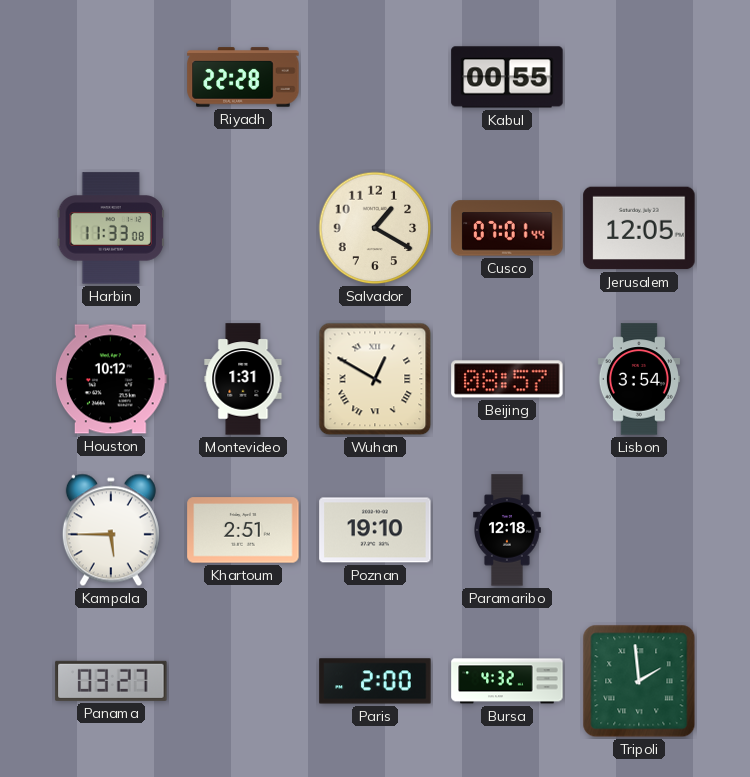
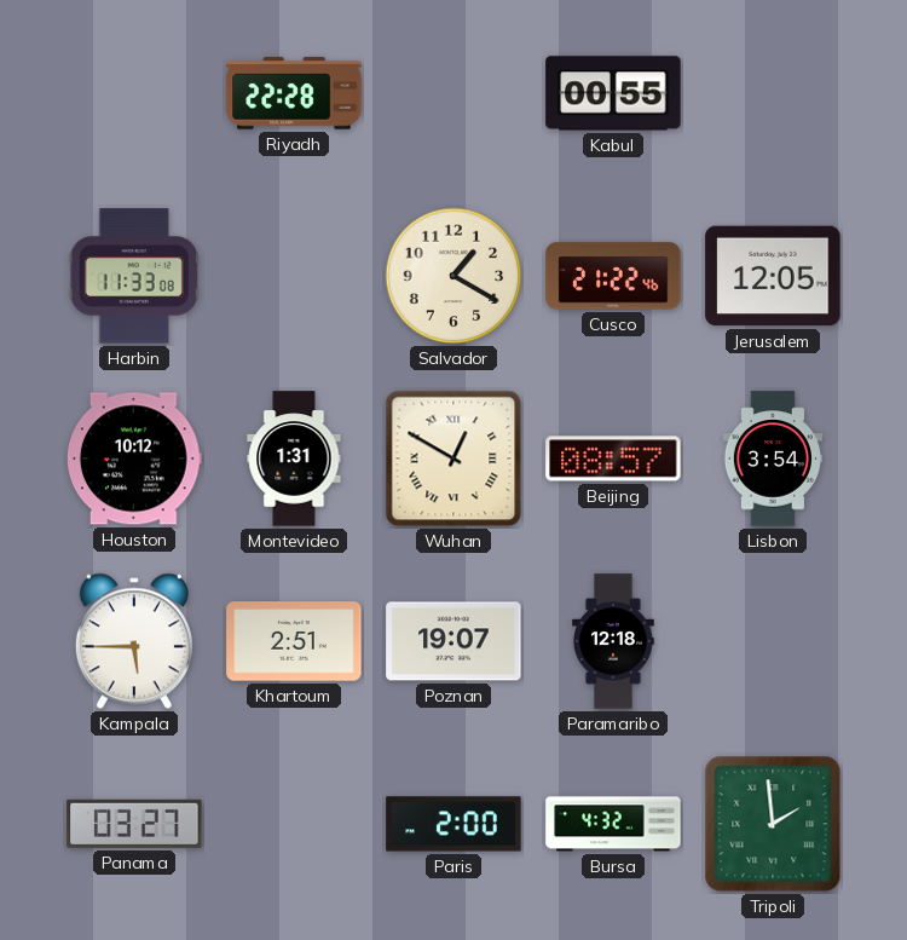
Cusco: 07:01 -> 21:22
Poznan: 19:10 -> 19:07
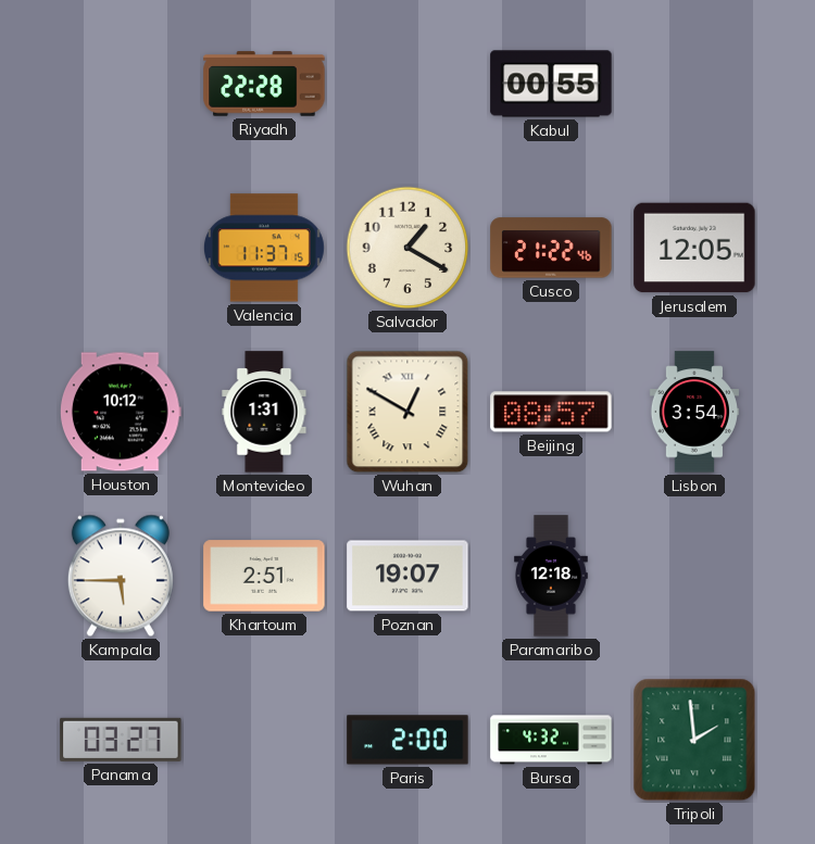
Harbin: 11:33 -> none
Valencia: none -> 11:37
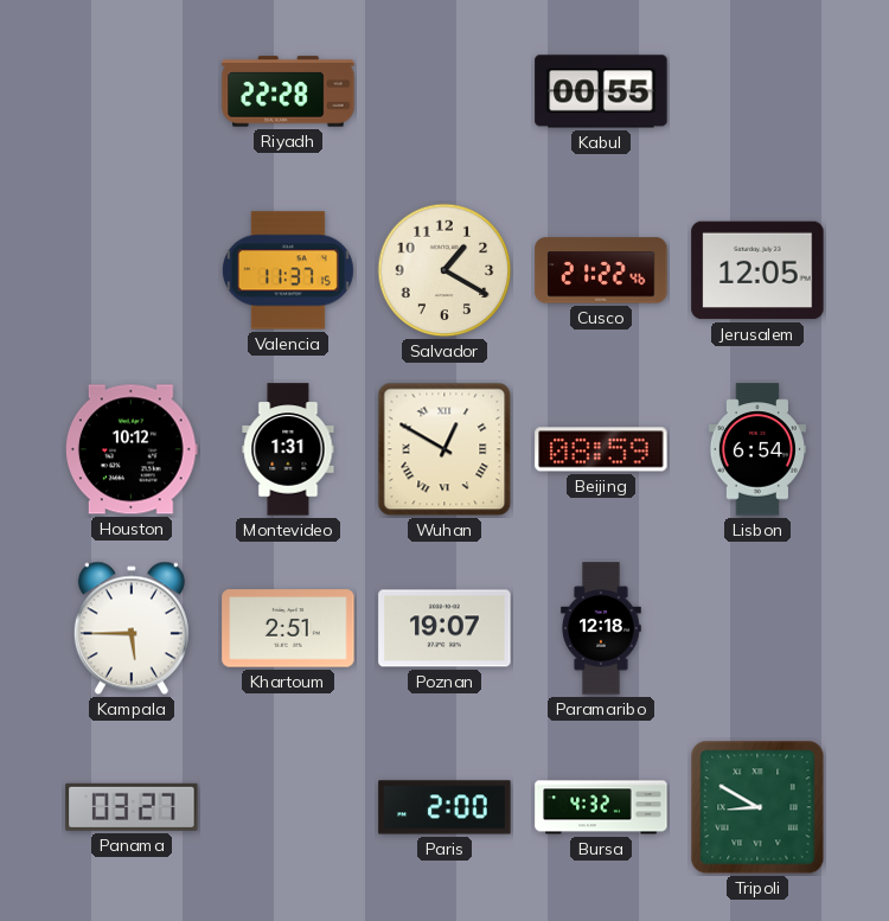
Beijing: 08:57 -> 08:59
Lisbon: 3:54 -> 6:54
Tripoli: 1:59 -> 8:50
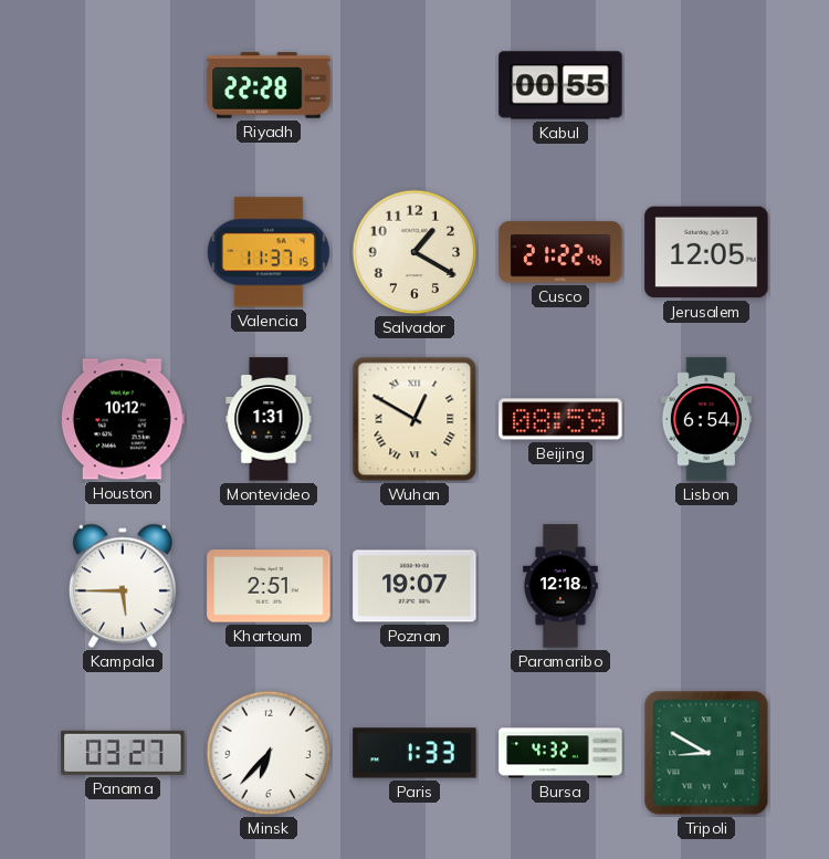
Minsk: none -> 6:37
Paris: 2:00 -> 1:33
